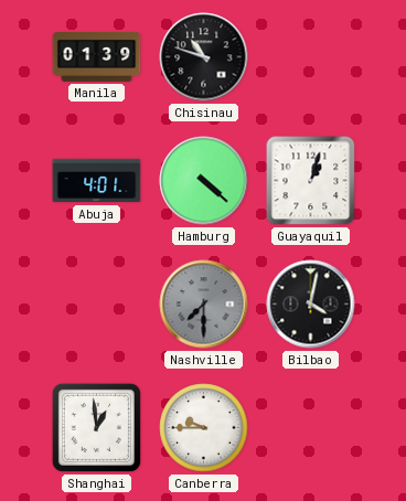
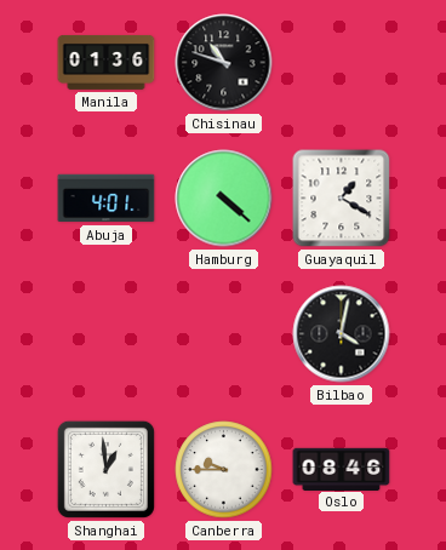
Manila: 01:39 -> 01:36
Guayaquil: 1:03 -> 1:20
Nashville: 7:30 -> none
Oslo: none -> 08:46
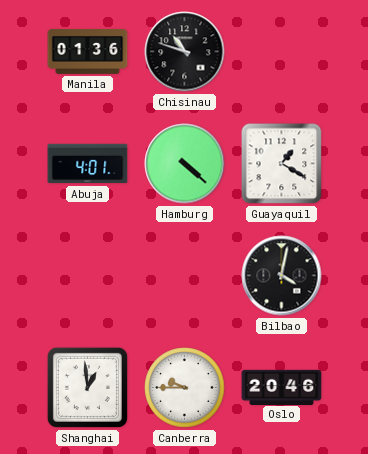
Oslo: 08:46 -> 20:46
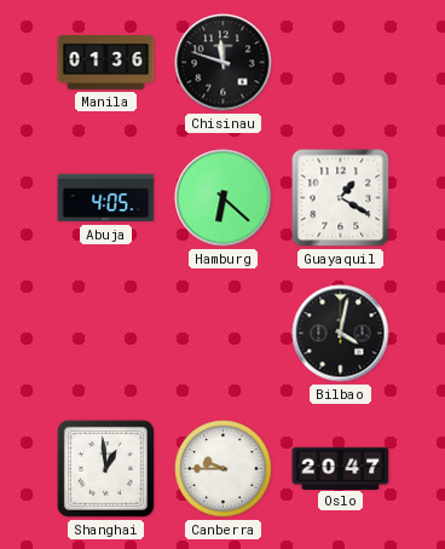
Chisinau: 10:48 -> 11:48
Abuja: 4:01 -> 4:05
Hamburg: 4:22 -> 6:22
Oslo: 20:46 -> 20:47
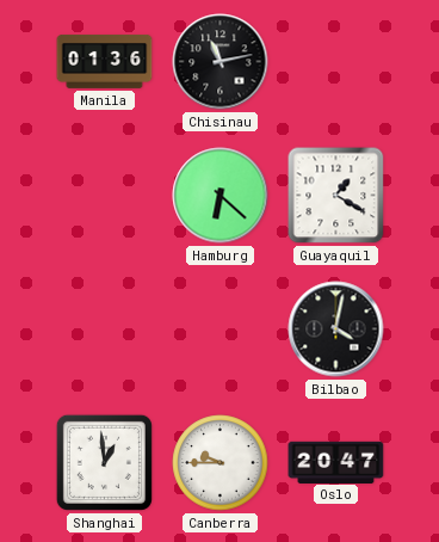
Chisinau: 11:48 -> 11:13
Abuja: 4:05 -> none
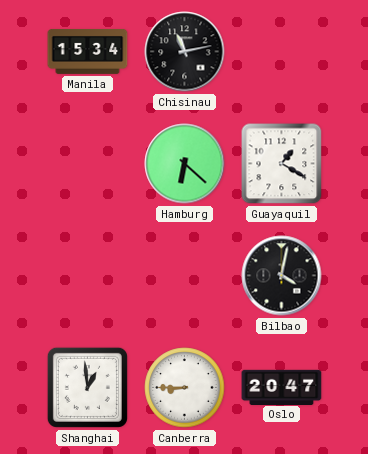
Manila: 01:36 -> 15:34
Canberra: 9:45 -> 8:45
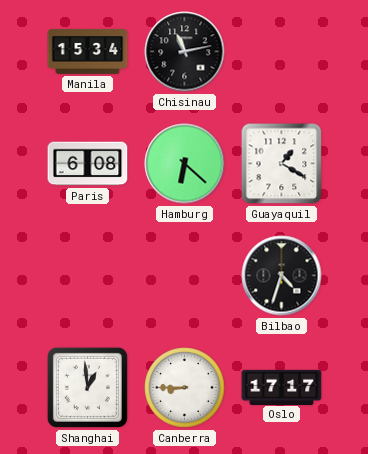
Paris: none -> 6:08
Bilbao: 4:02 -> 4:33
Oslo: 20:47 -> 17:17
